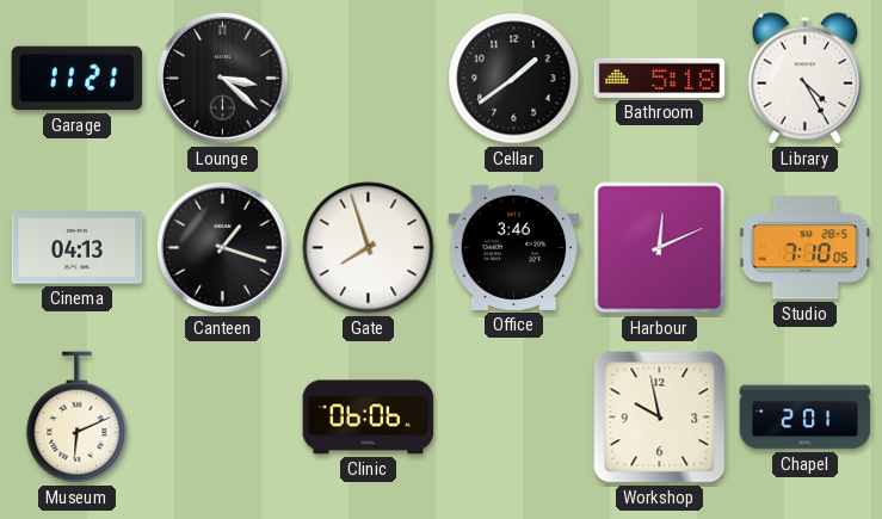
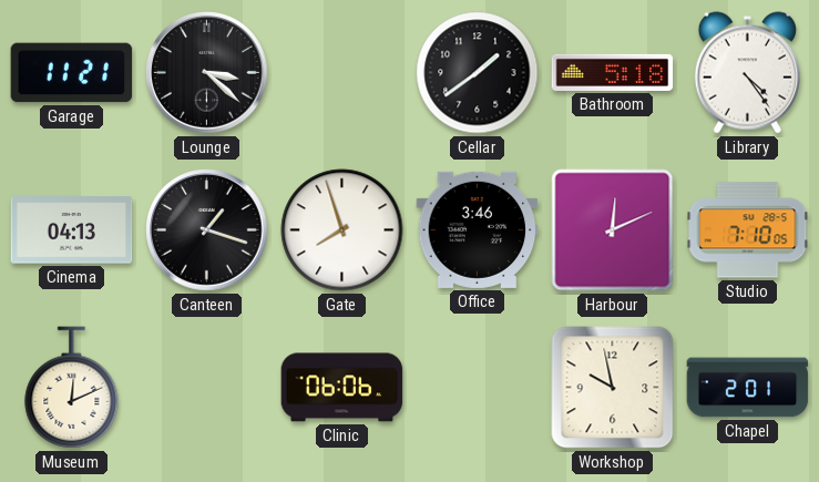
Library: 4:25 -> 4:24
Museum: 6:11 -> 12:11
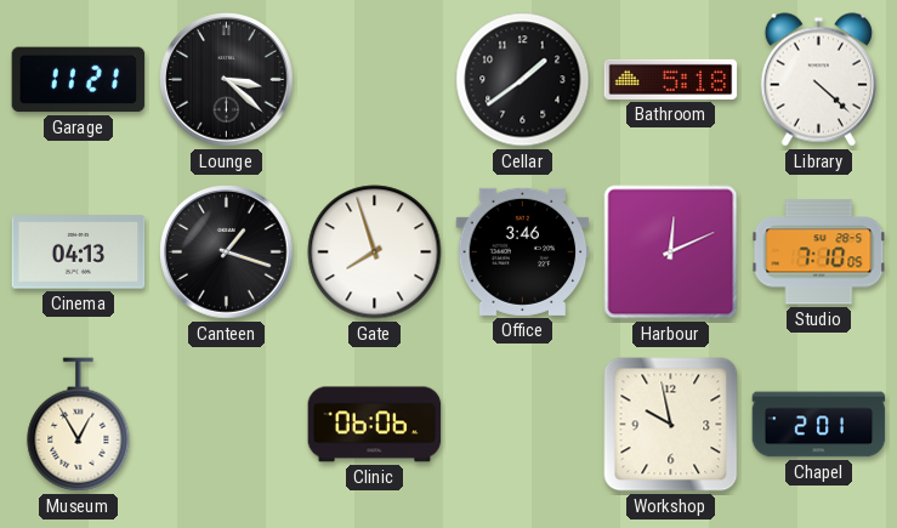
Library: 4:24 -> 4:22
Museum: 12:11 -> 12:55
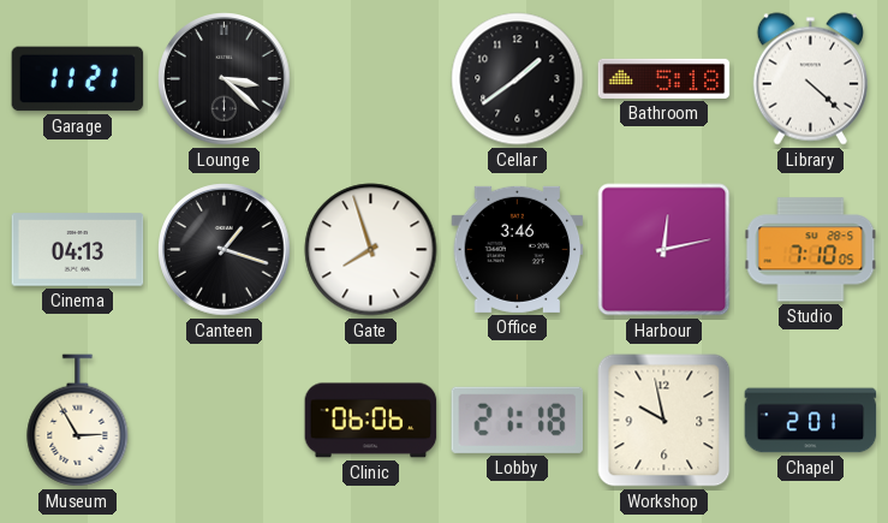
Harbour: 12:11 -> 12:13
Museum: 12:55 -> 2:55
Lobby: none -> 21:18
